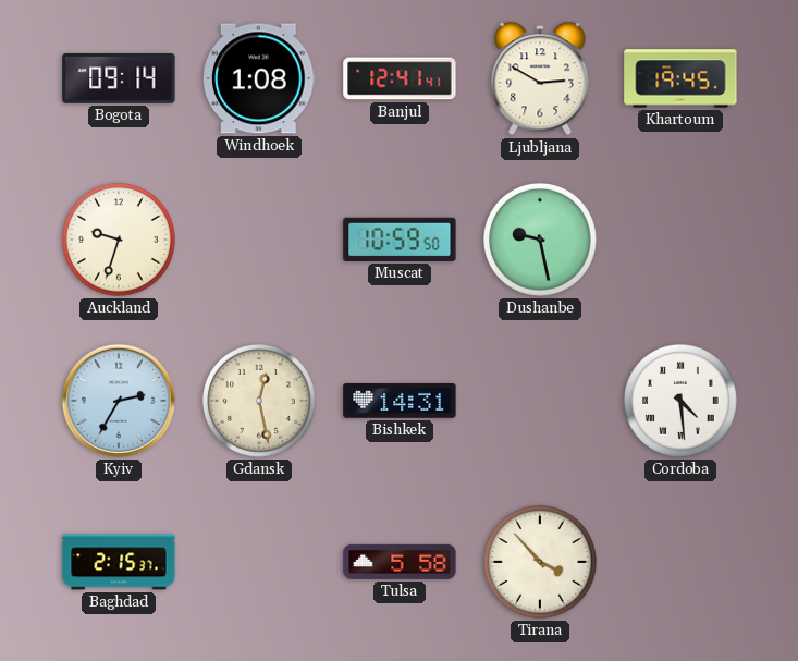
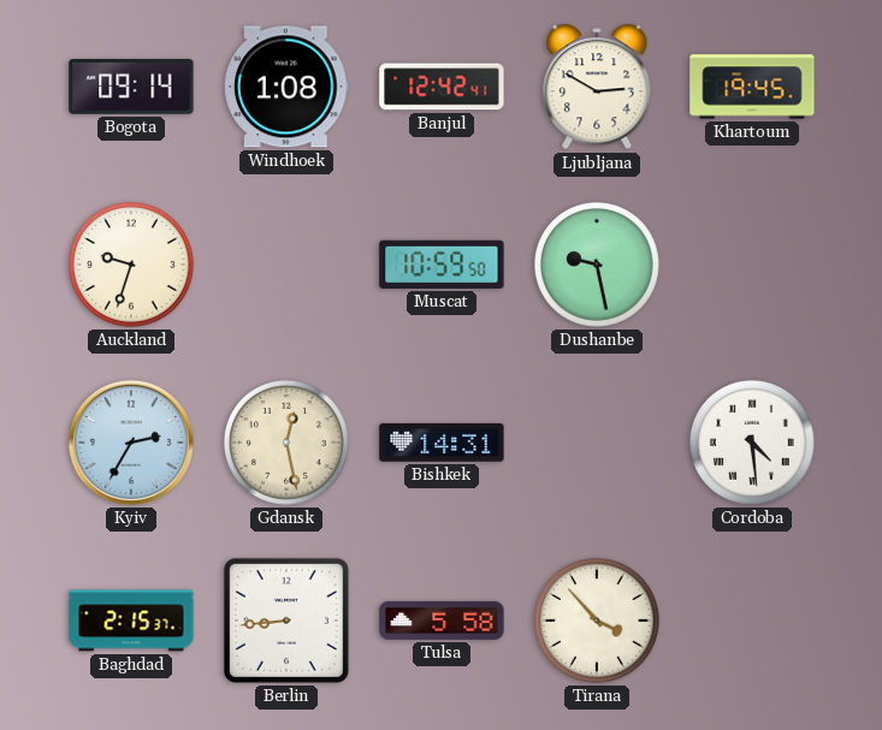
Banjul: 12:41 -> 12:42
Berlin: none -> 8:44
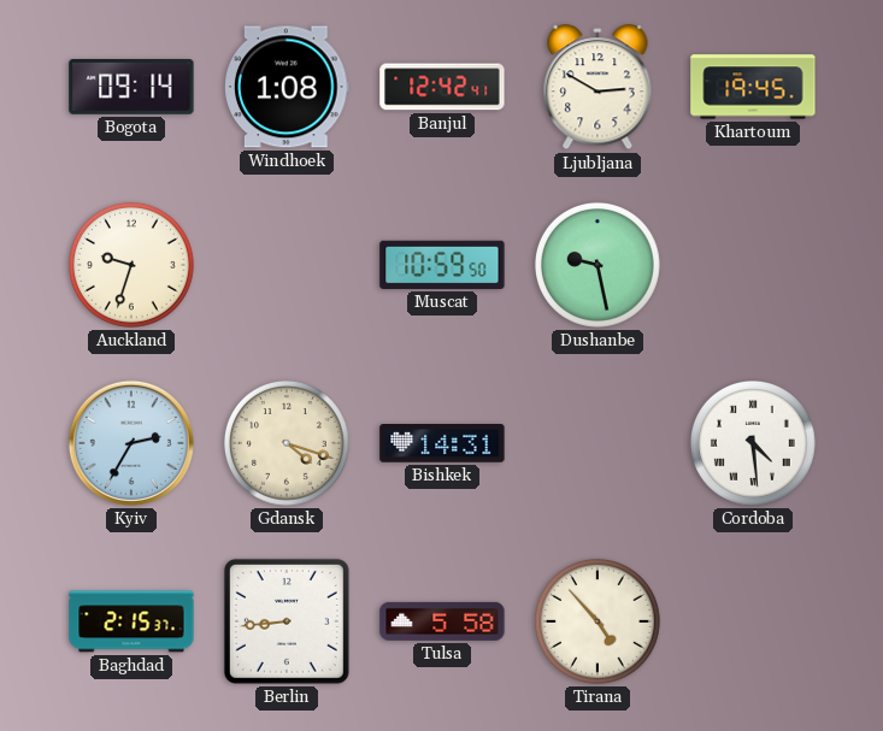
Gdansk: 12:28 -> 4:18
Tirana: 3:53 -> 4:53
